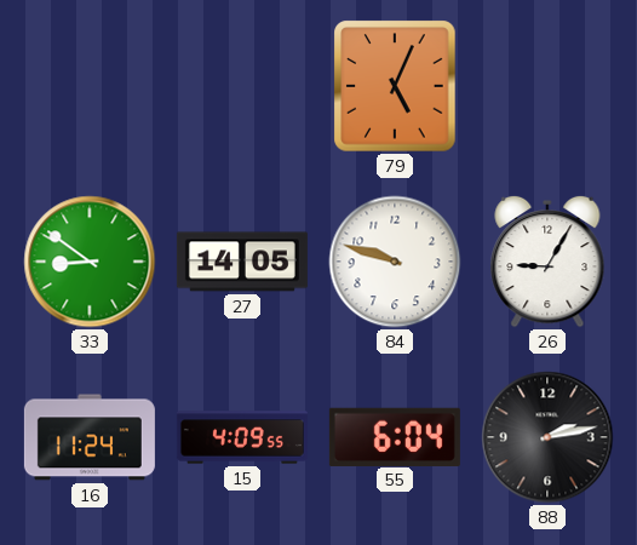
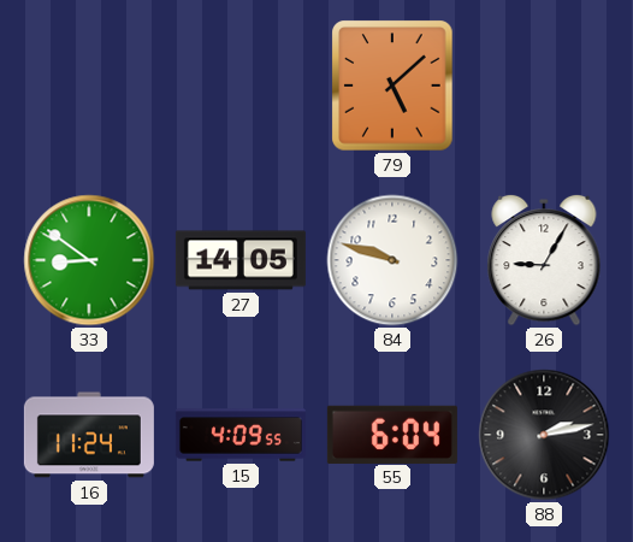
79: 5:04 -> 5:08
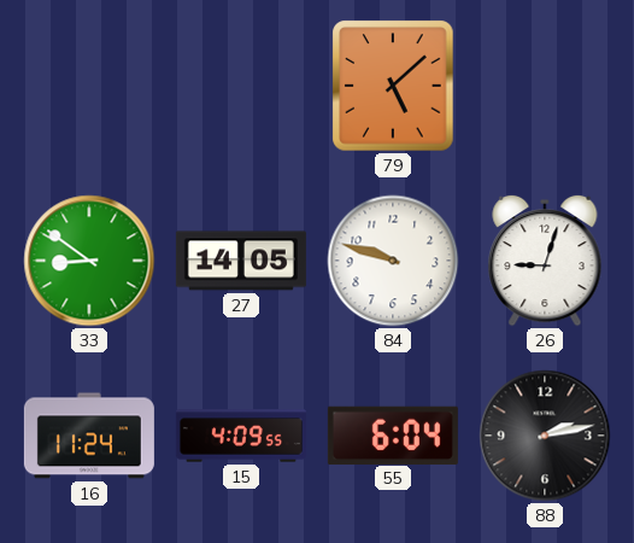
26: 9:05 -> 9:03
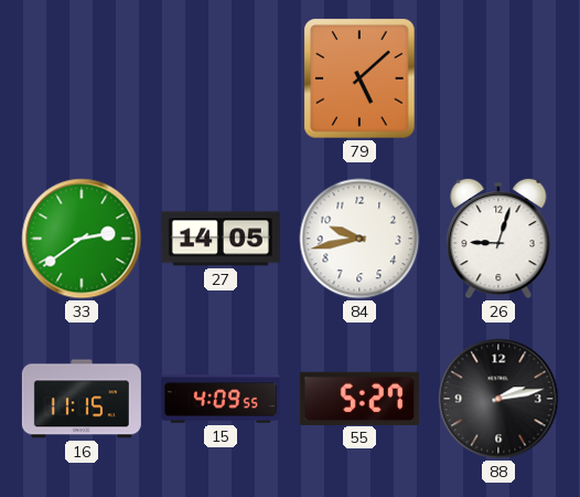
33: 8:51 -> 2:39
84: 9:48 -> 9:43
16: 11:24 -> 11:15
55: 6:04 -> 5:27
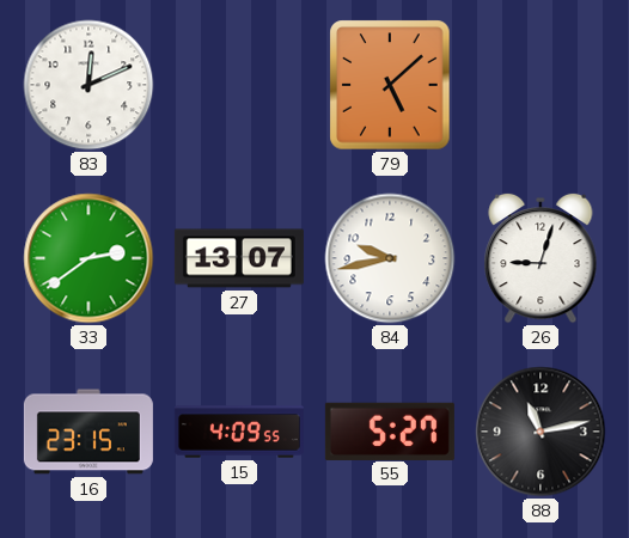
83: none -> 12:11
27: 14:05 -> 13:07
16: 11:15 -> 23:15
88: 2:13 -> 11:13
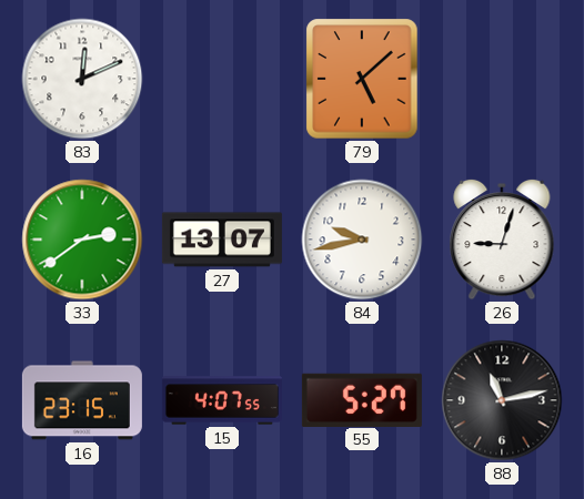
15: 4:09 -> 4:07
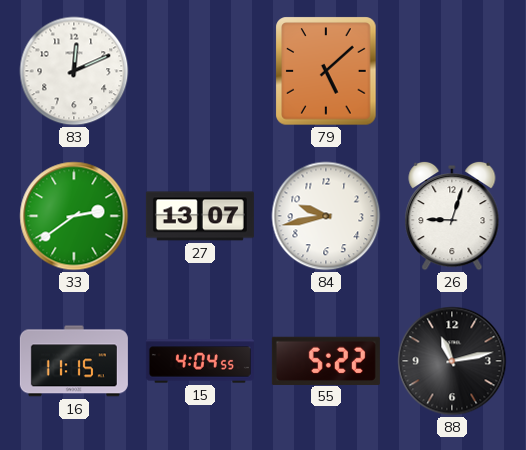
16: 23:15 -> 11:15
15: 4:07 -> 4:04
55: 5:27 -> 5:22
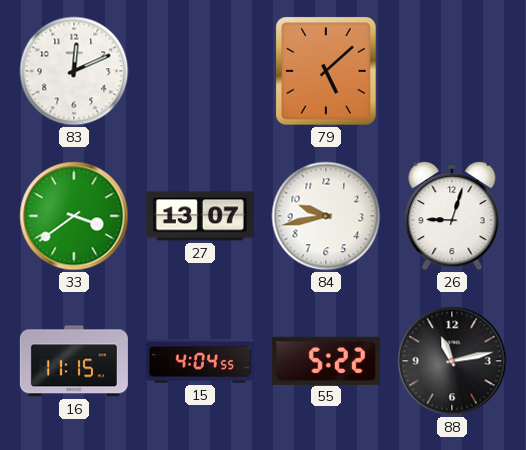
33: 2:39 -> 3:39
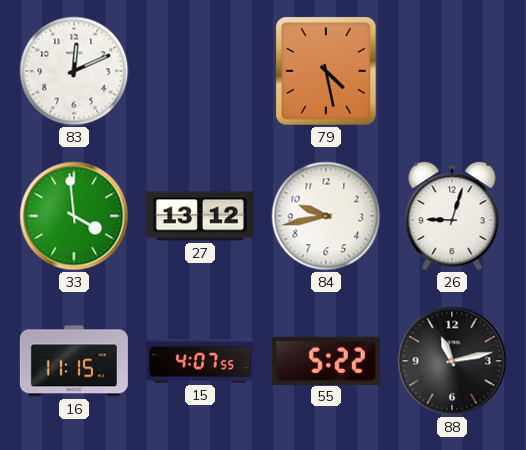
79: 5:08 -> 4:28
33: 3:39 -> 3:59
27: 13:07 -> 13:12
15: 4:04 -> 4:07
